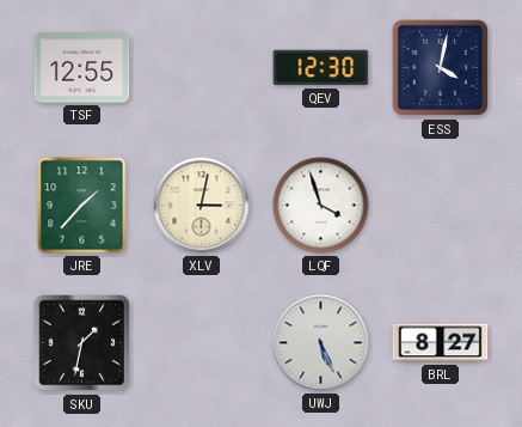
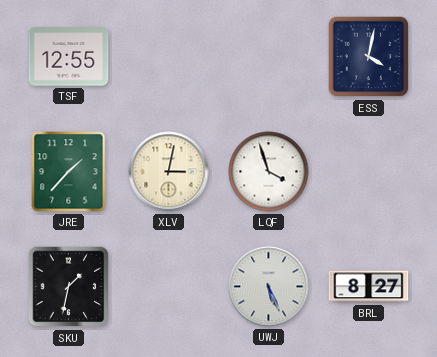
QEV: 12:30 -> none
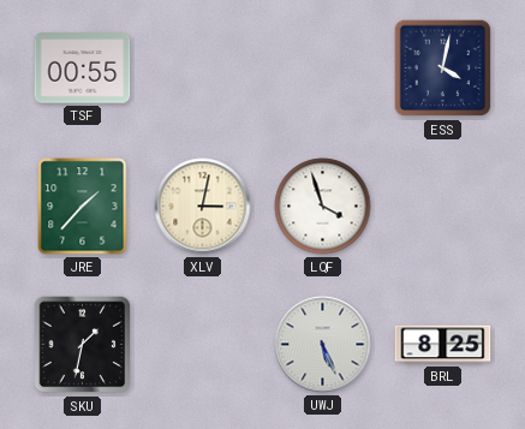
TSF: 12:55 -> 00:55
BRL: 8:27 -> 8:25
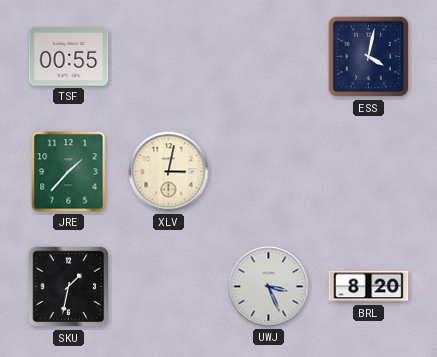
LQF: 3:57 -> none
UWJ: 5:26 -> 3:26
BRL: 8:25 -> 8:20
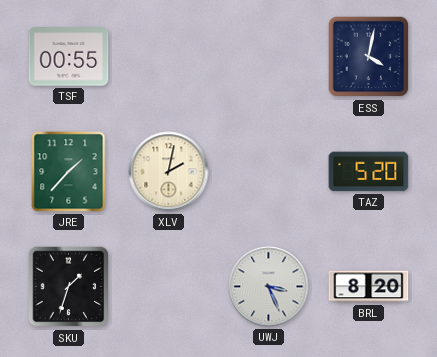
XLV: 3:02 -> 2:02
TAZ: none -> 5:20
SKU: 1:32 -> 1:33
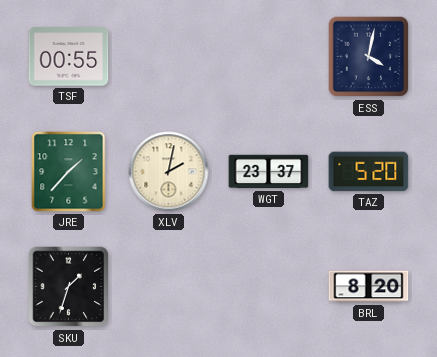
WGT: none -> 23:37
UWJ: 3:26 -> none
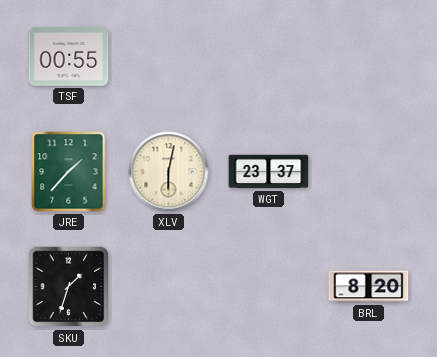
ESS: 4:02 -> none
XLV: 2:02 -> 6:02
TAZ: 5:20 -> none
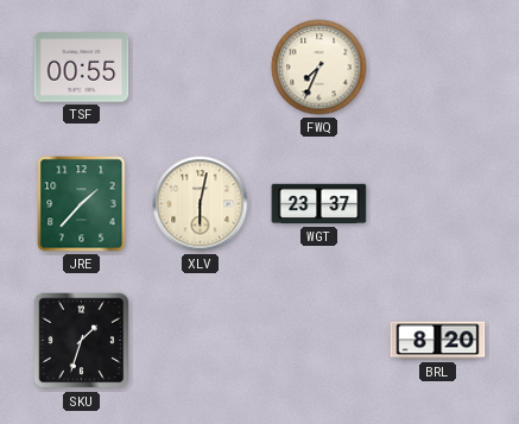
FWQ: none -> 7:34
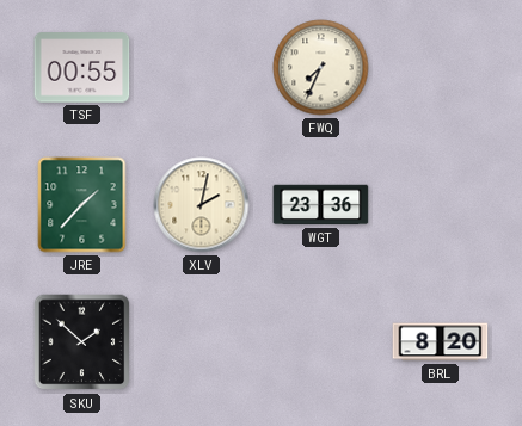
XLV: 6:02 -> 2:02
WGT: 23:37 -> 23:36
SKU: 1:33 -> 1:52
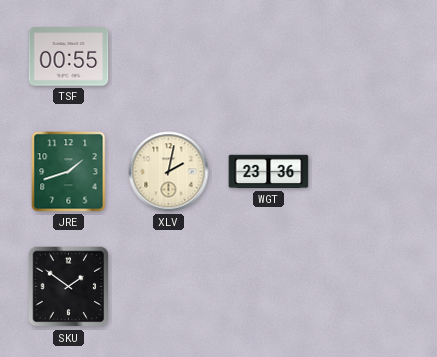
FWQ: 7:34 -> none
JRE: 1:37 -> 1:42
SKU: 1:52 -> 1:51
BRL: 8:20 -> none
